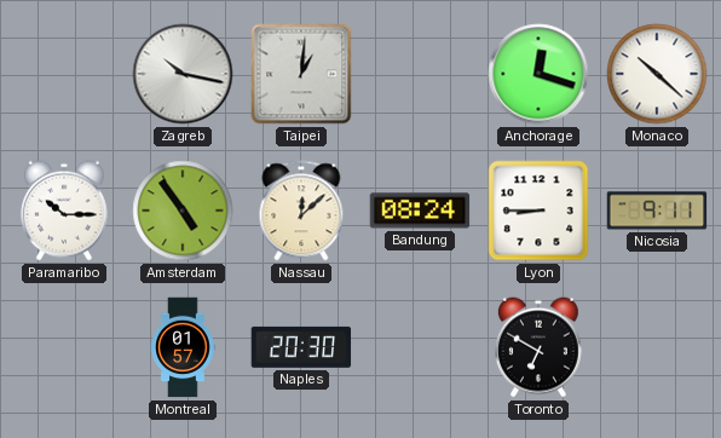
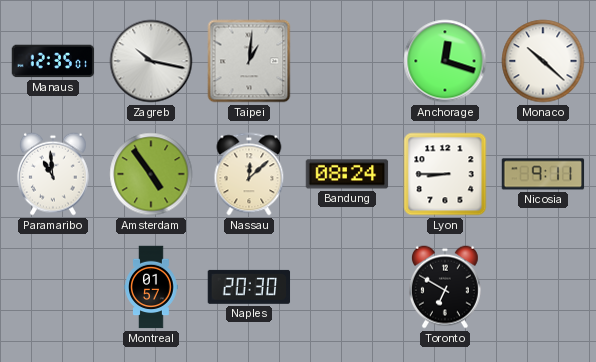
Manaus: none -> 12:35
Paramaribo: 10:15 -> 10:59
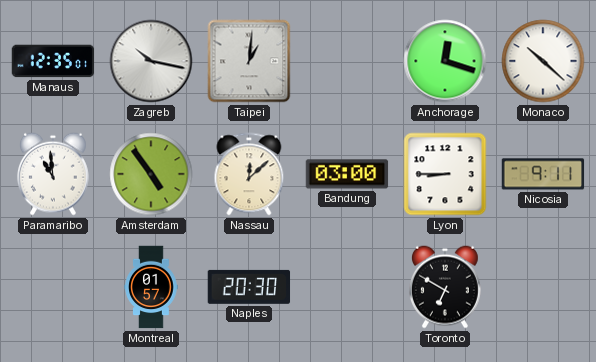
Bandung: 08:24 -> 03:00
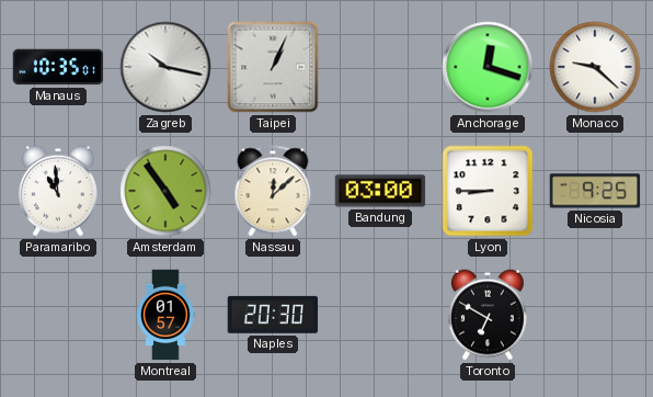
Manaus: 12:35 -> 10:35
Taipei: 1:01 -> 1:04
Monaco: 10:22 -> 9:22
Nicosia: 9:11 -> 9:25
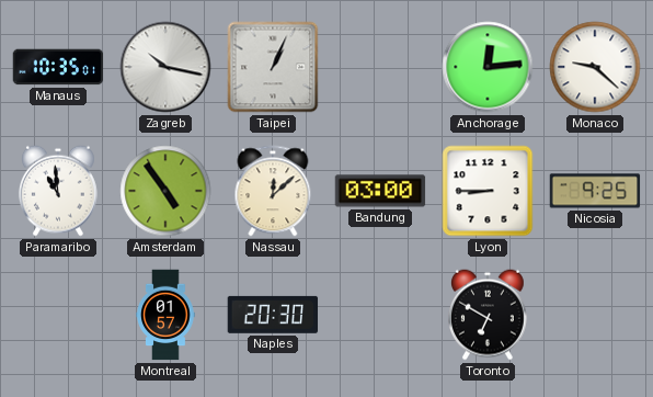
Anchorage: 12:18 -> 12:14
